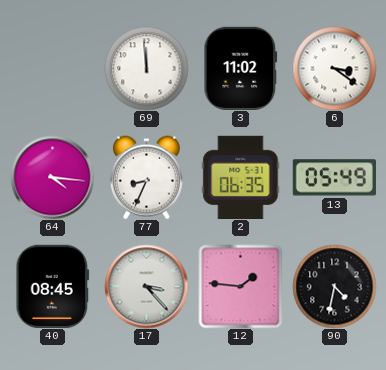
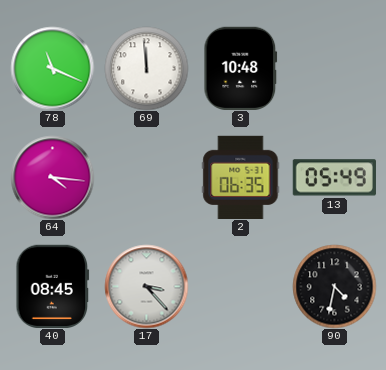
78: none -> 11:19
3: 11:02 -> 10:48
6: 3:21 -> none
77: 8:34 -> none
12: 1:46 -> none
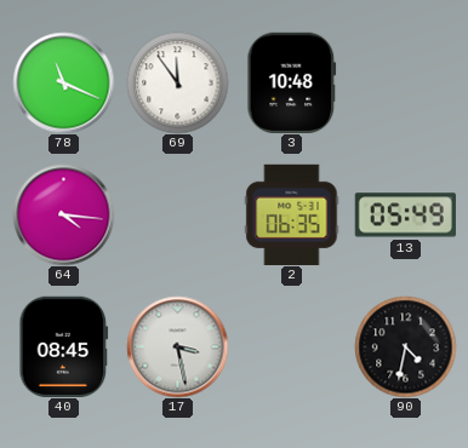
69: 11:59 -> 11:54
17: 3:23 -> 3:28
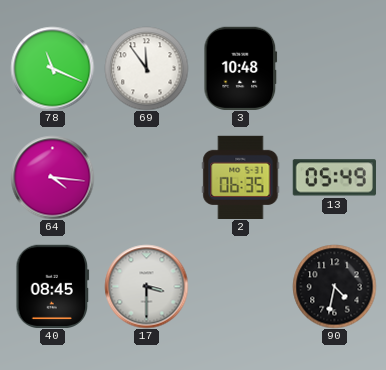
17: 3:28 -> 3:30
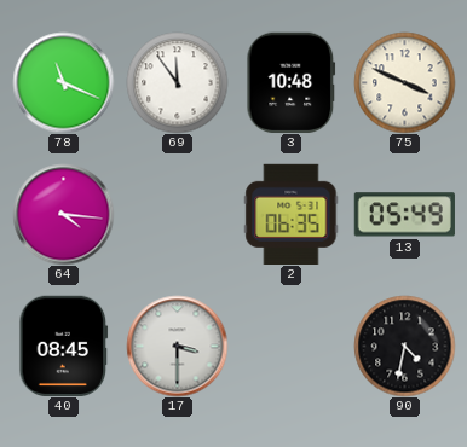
75: none -> 3:49
